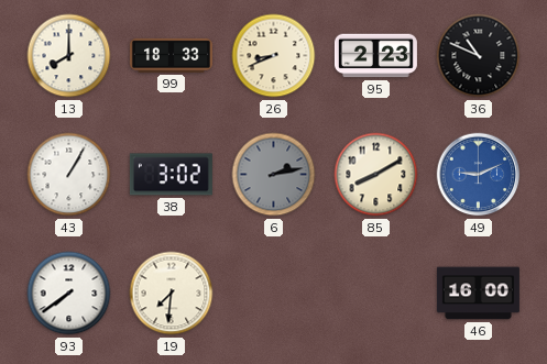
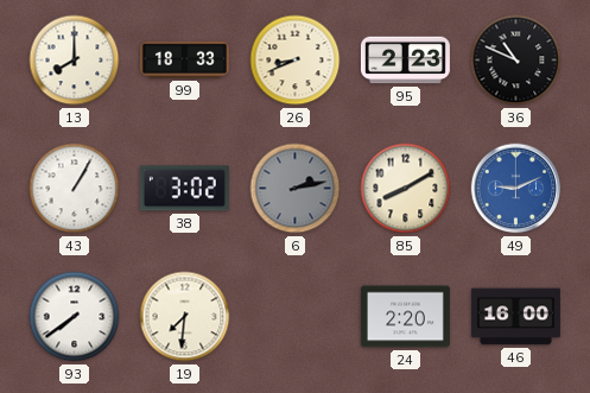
24: none -> 2:20
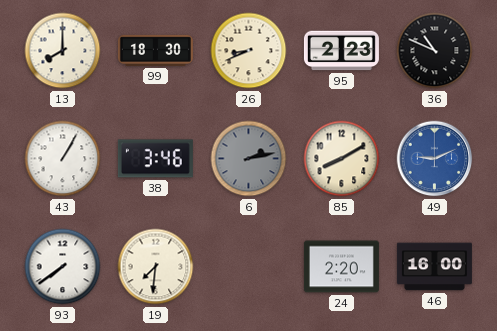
99: 18:33 -> 18:30
38: 3:02 -> 3:46
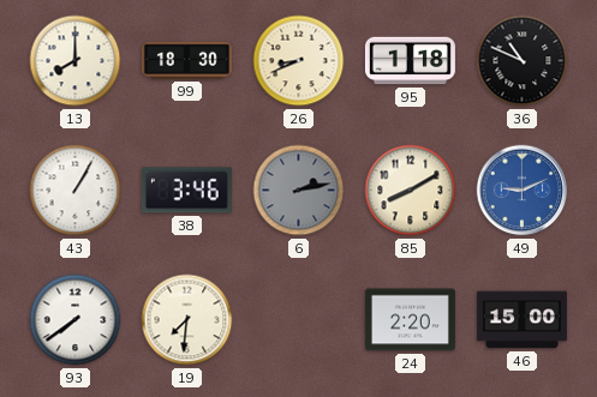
95: 2:23 -> 1:18
46: 16:00 -> 15:00
